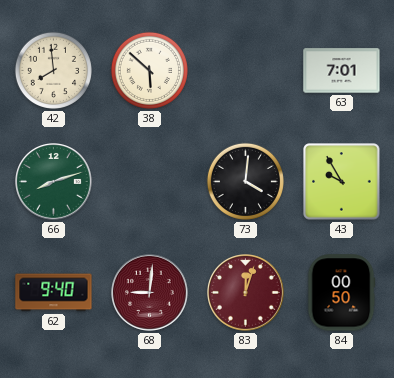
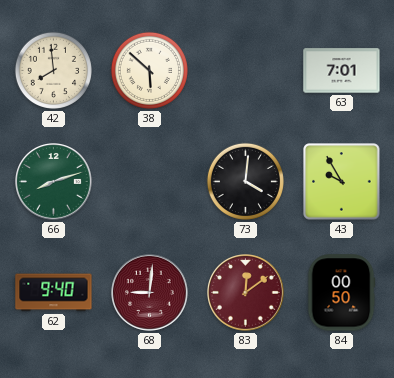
83: 12:03 -> 12:09
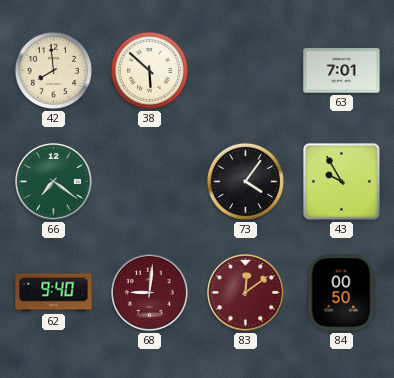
66: 8:12 -> 7:21
73: 4:01 -> 4:06
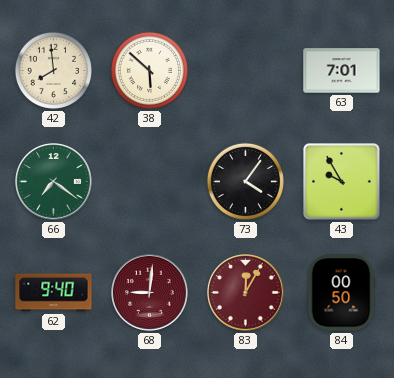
83: 12:09 -> 12:05
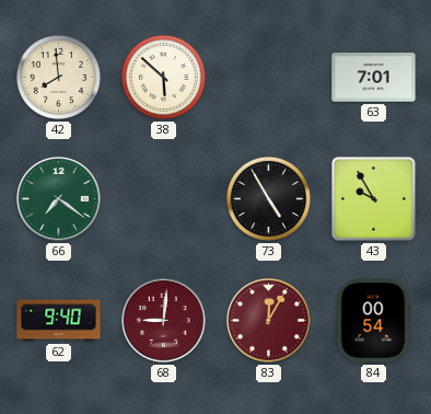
73: 4:06 -> 4:55
84: 00:50 -> 00:54
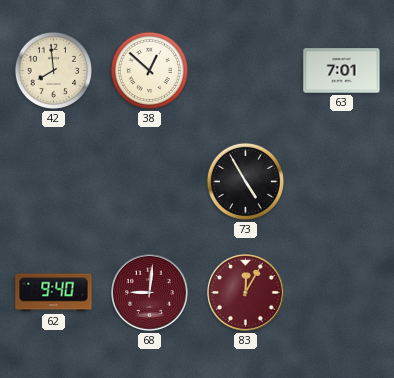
38: 5:52 -> 12:52
66: 7:21 -> none
43: 9:55 -> none
84: 00:54 -> none
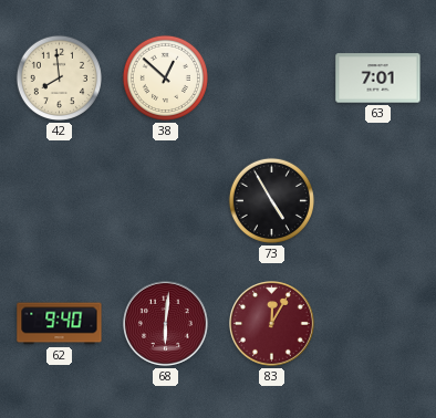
68: 9:01 -> 6:01
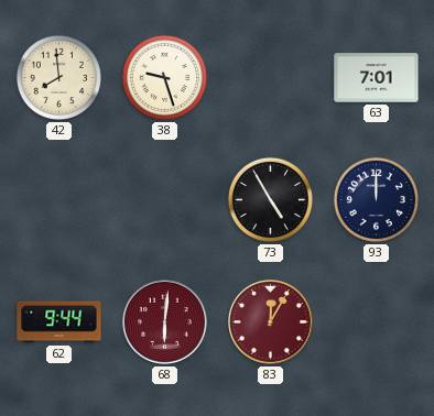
38: 12:52 -> 9:27
93: none -> 12:00
62: 9:40 -> 9:44
